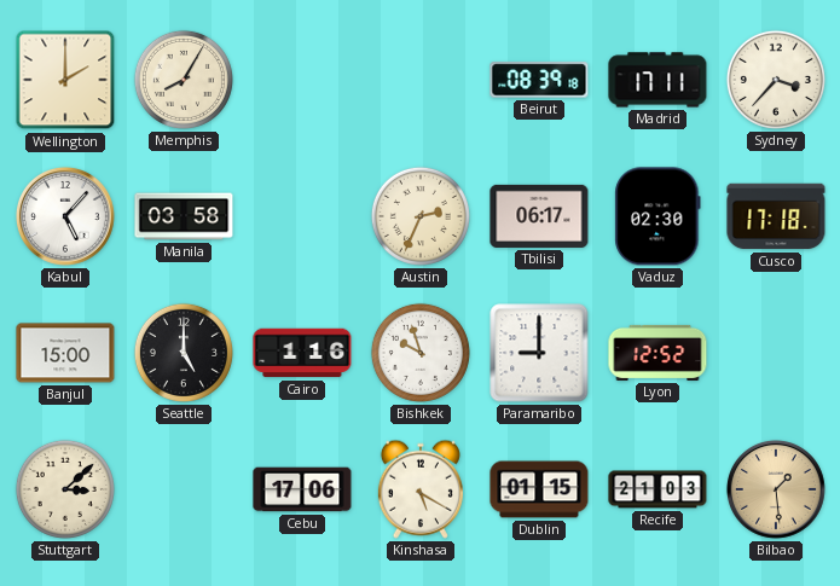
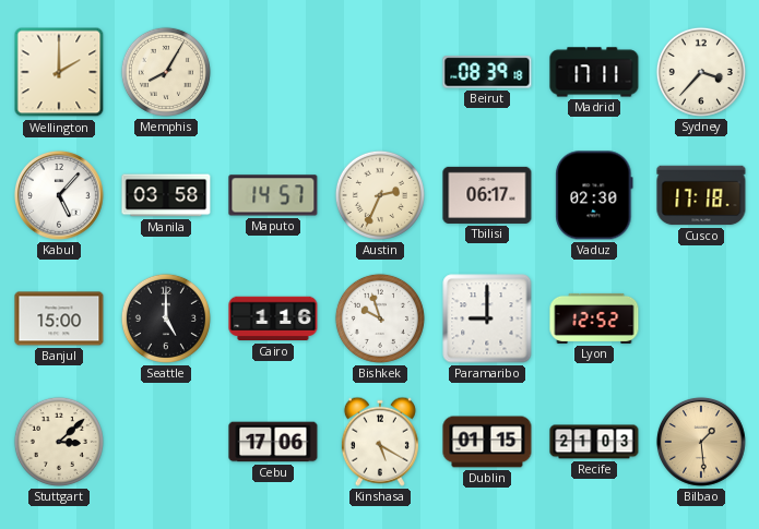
Maputo: none -> 14:57
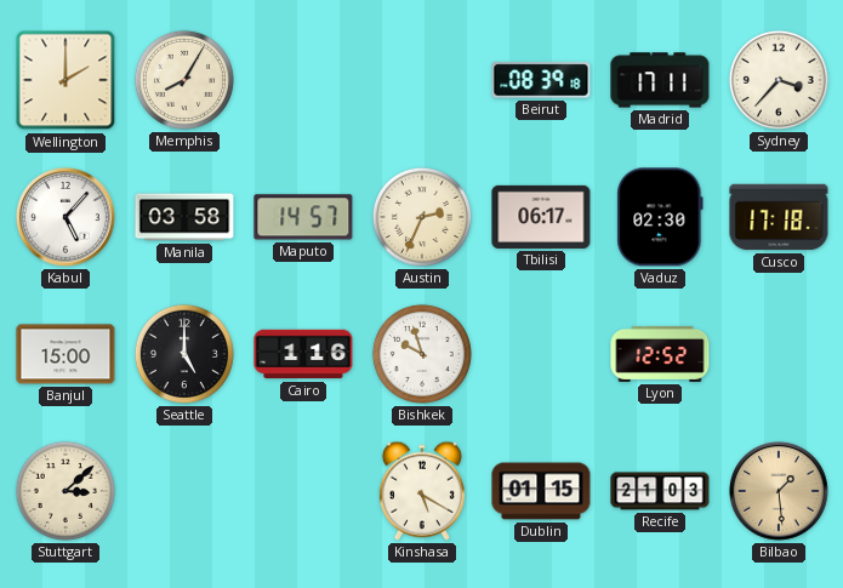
Paramaribo: 9:00 -> none
Cebu: 17:06 -> none
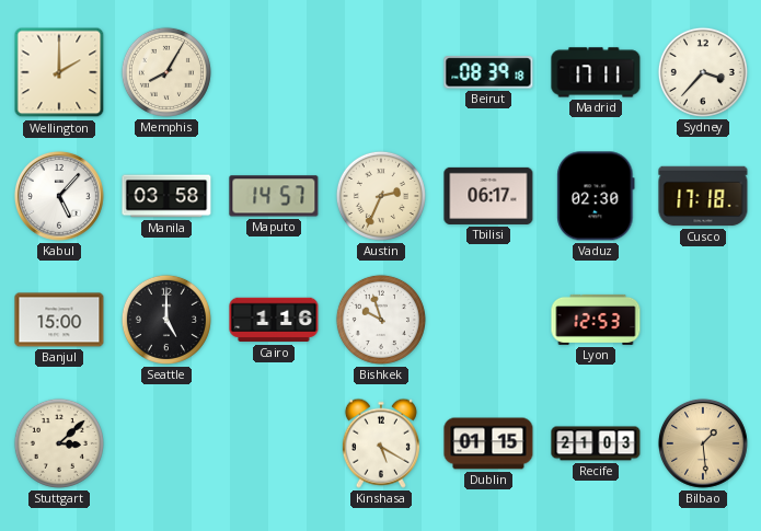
Lyon: 12:52 -> 12:53
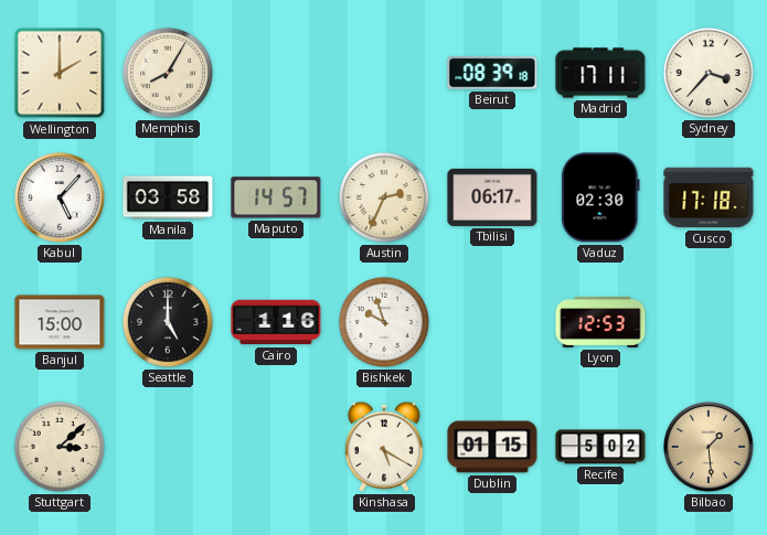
Recife: 21:03 -> 5:02
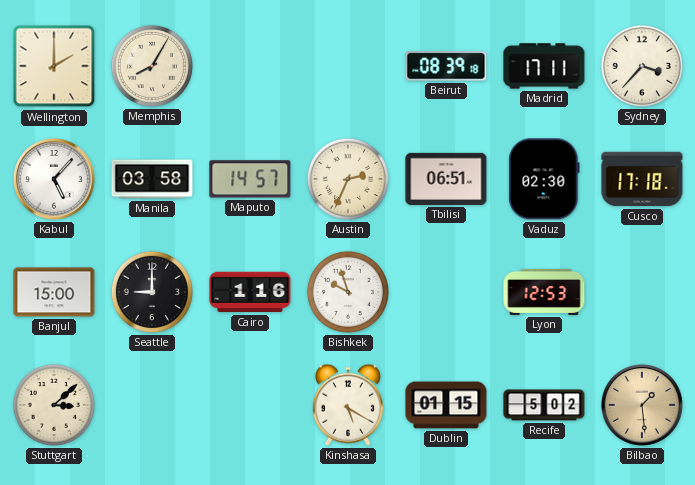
Tbilisi: 06:17 -> 06:51
Seattle: 5:00 -> 9:00
